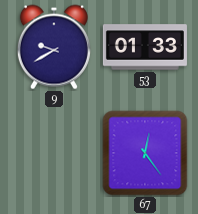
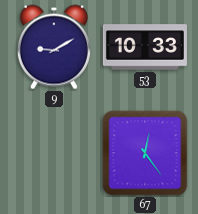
9: 9:40 -> 9:10
53: 01:33 -> 10:33
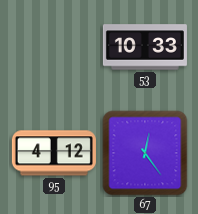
9: 9:10 -> none
95: none -> 4:12
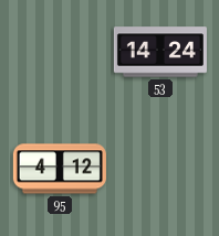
53: 10:33 -> 14:24
67: 12:24 -> none
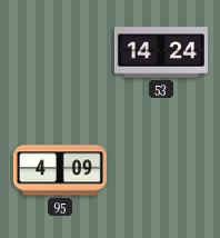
95: 4:12 -> 4:09
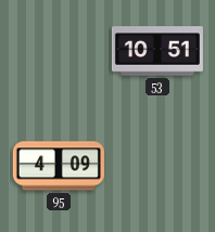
53: 14:24 -> 10:51
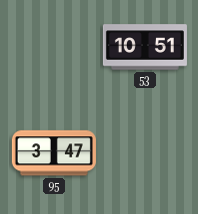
95: 4:09 -> 3:47
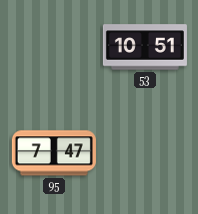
95: 3:47 -> 7:47
